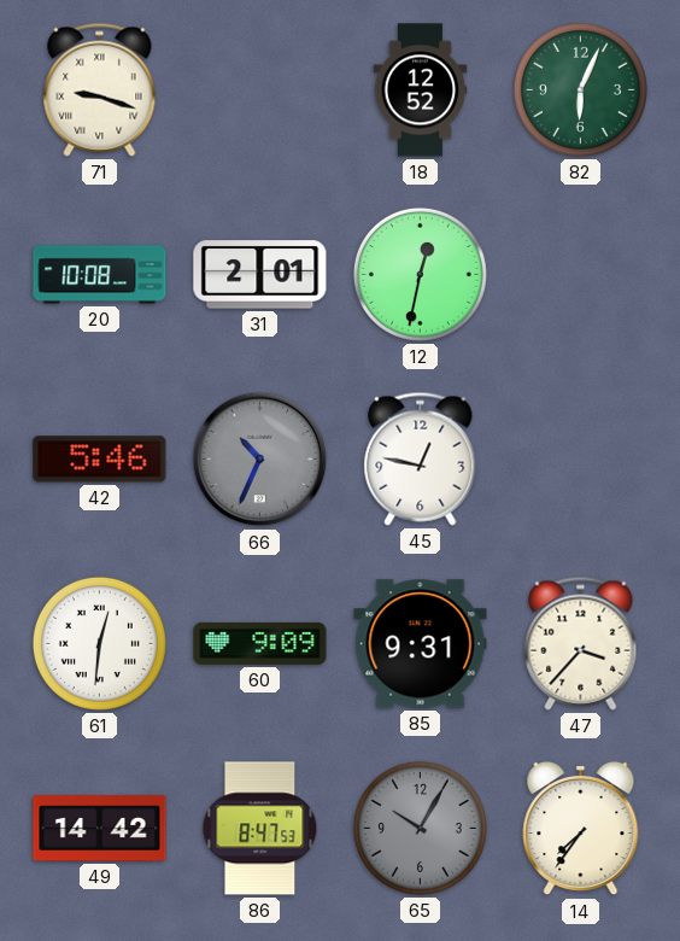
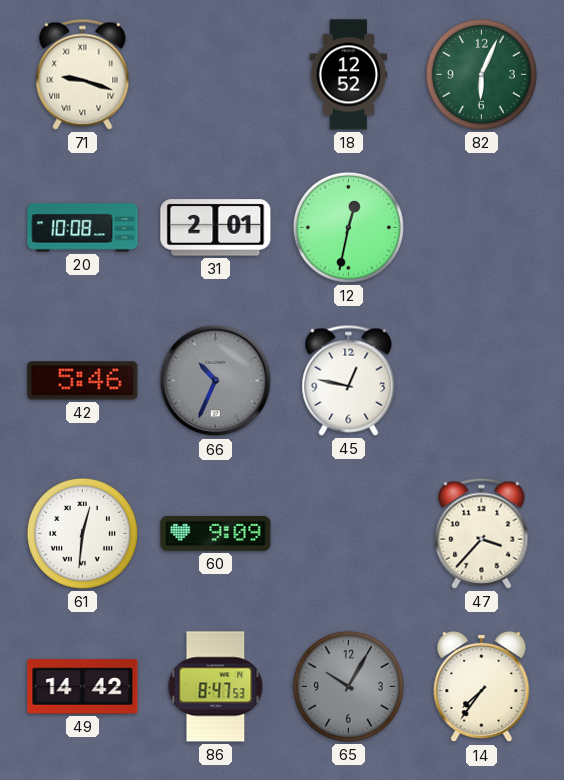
85: 9:31 -> none
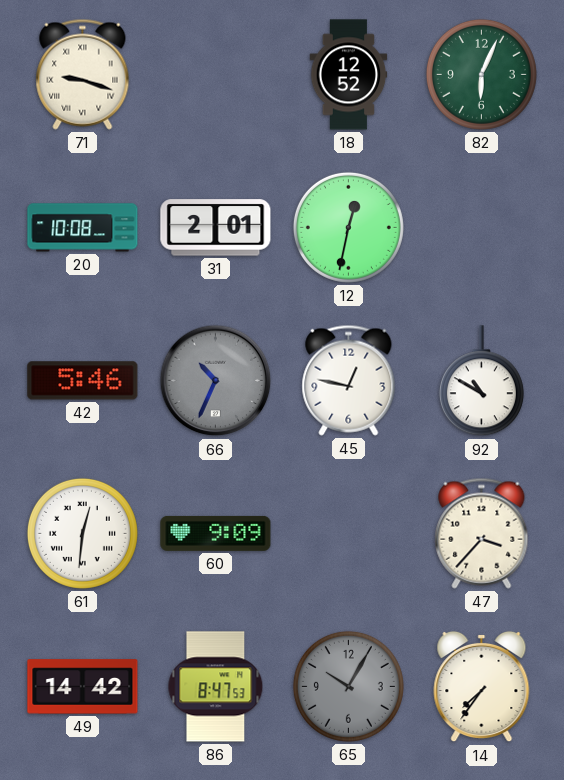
92: none -> 10:50
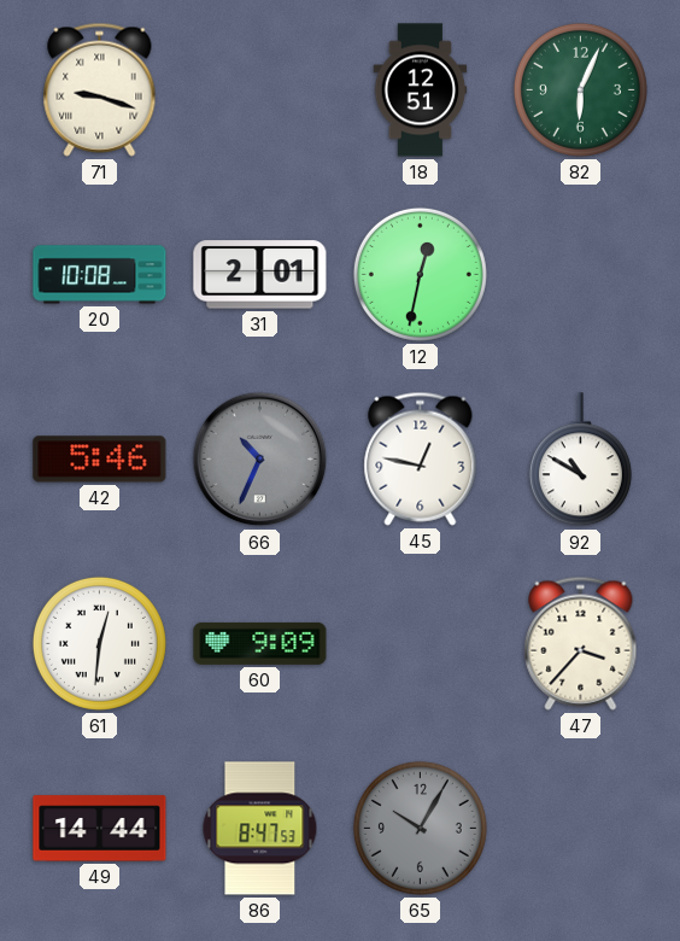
18: 12:52 -> 12:51
49: 14:42 -> 14:44
14: 7:36 -> none
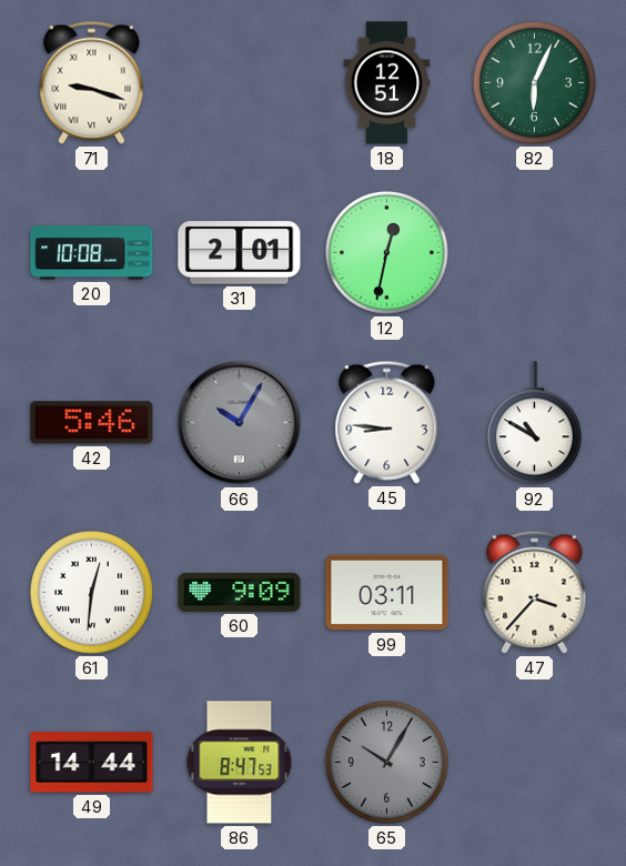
66: 10:34 -> 10:05
45: 12:47 -> 8:46
99: none -> 03:11
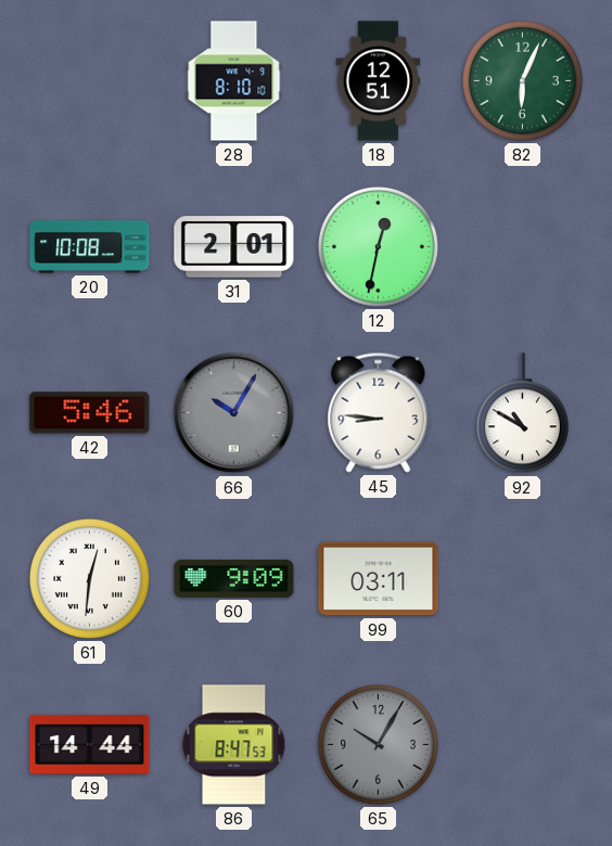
71: 9:18 -> none
28: none -> 8:10
47: 3:37 -> none
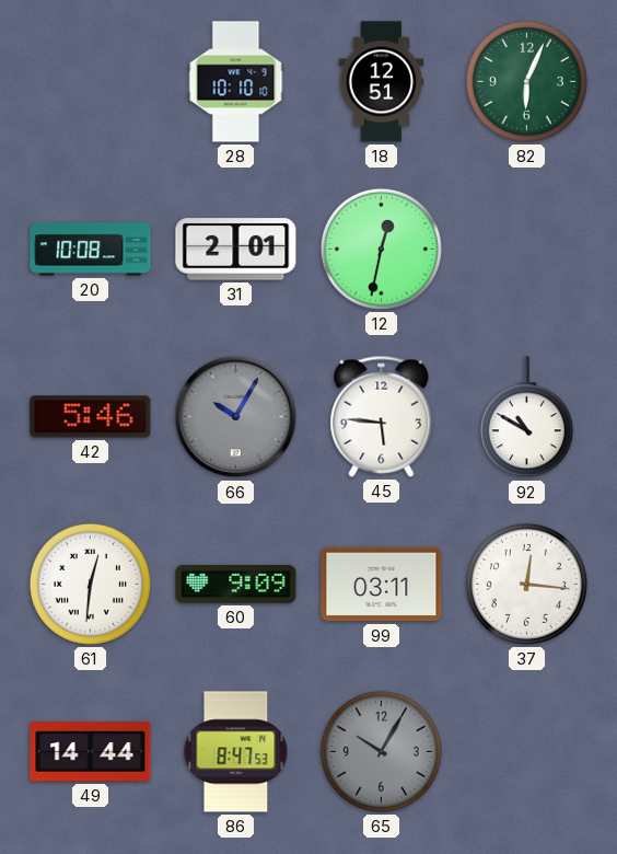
28: 8:10 -> 10:10
45: 8:46 -> 5:46
37: none -> 12:16
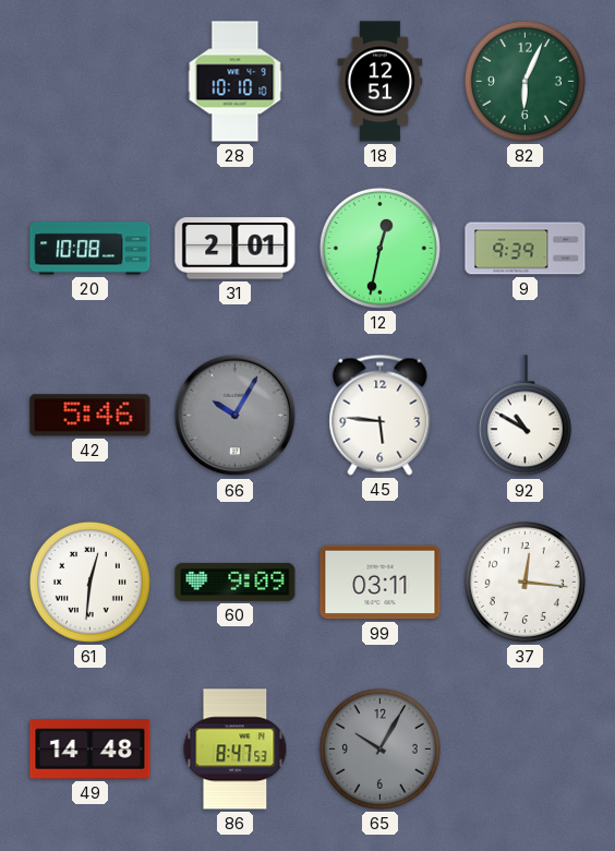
9: none -> 9:39
49: 14:44 -> 14:48
